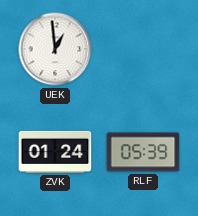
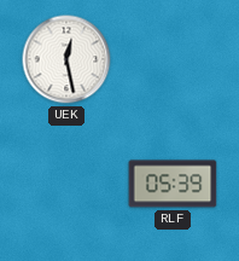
UEK: 12:59 -> 12:28
ZVK: 01:24 -> none
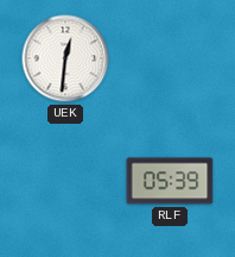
UEK: 12:28 -> 12:31
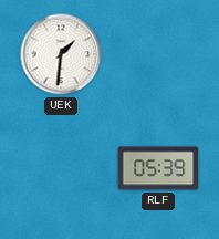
UEK: 12:31 -> 1:31
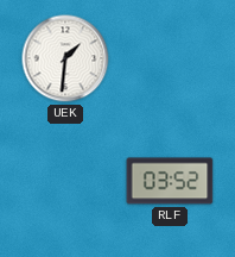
RLF: 05:39 -> 03:52
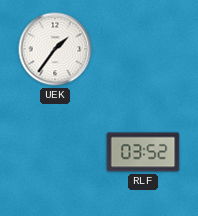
UEK: 1:31 -> 1:36
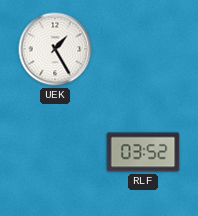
UEK: 1:36 -> 1:25
